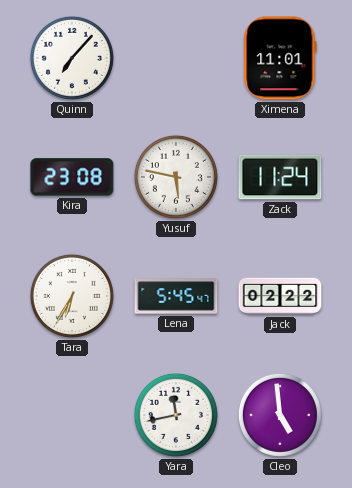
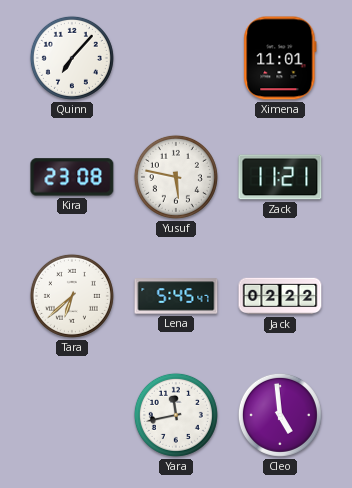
Zack: 11:24 -> 11:21
Tara: 6:35 -> 6:38
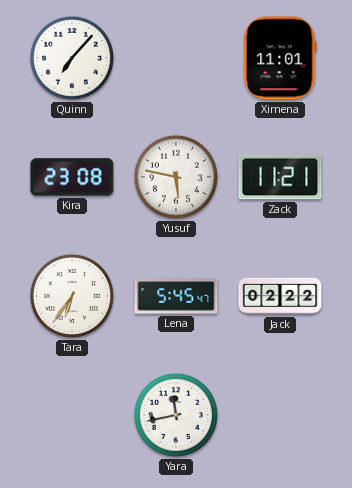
Tara: 6:38 -> 6:36
Cleo: 4:59 -> none
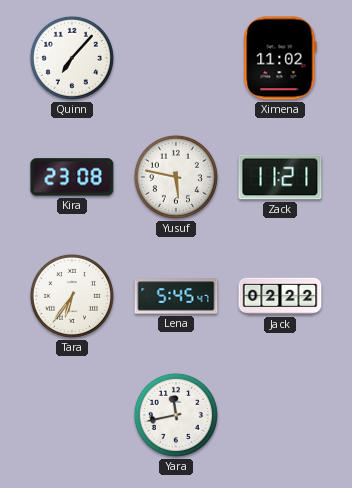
Ximena: 11:01 -> 11:02
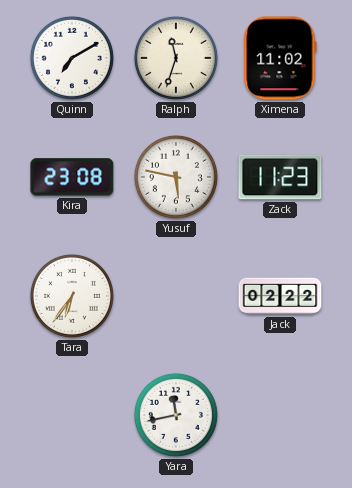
Quinn: 7:07 -> 7:10
Ralph: none -> 11:33
Zack: 11:21 -> 11:23
Lena: 5:45 -> none
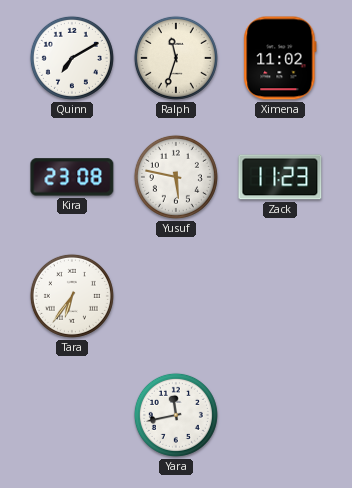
Jack: 02:22 -> none
